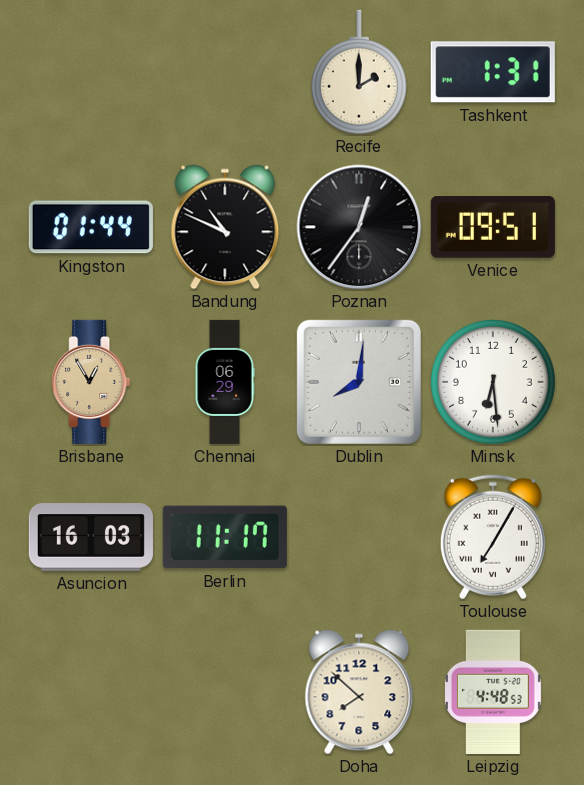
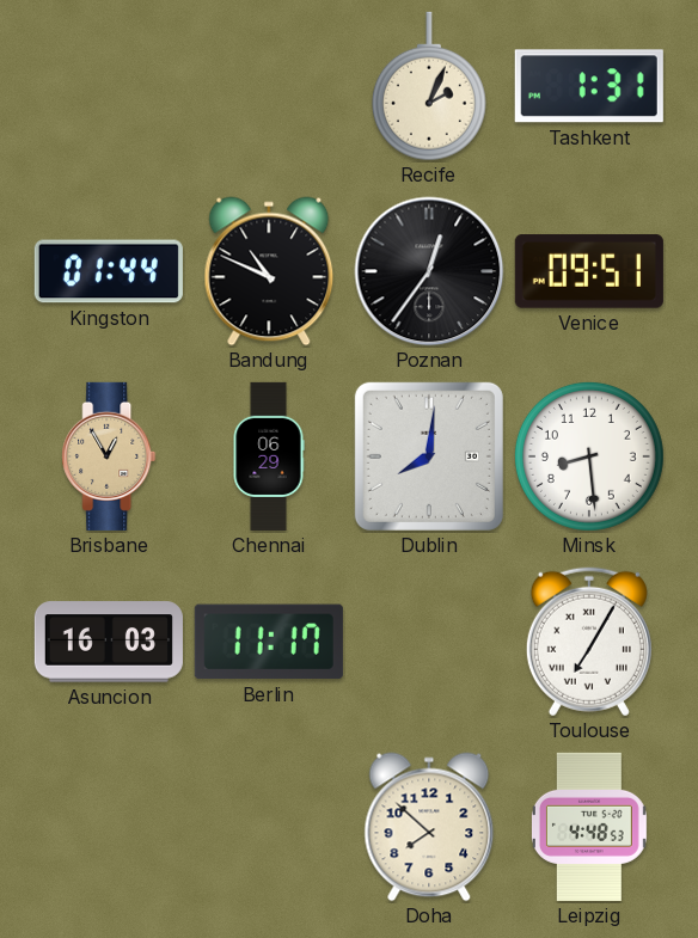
Recife: 2:00 -> 2:04
Minsk: 6:29 -> 8:29
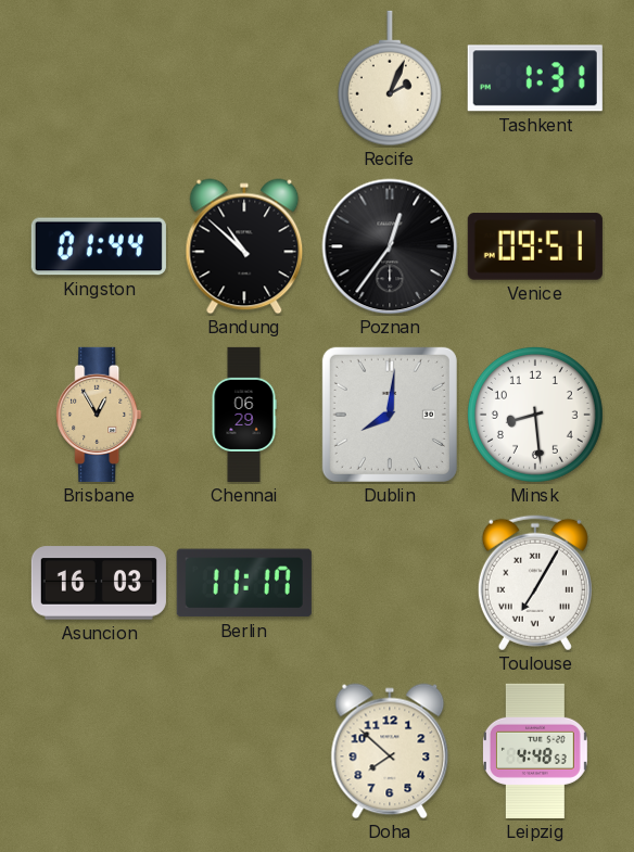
Bandung: 10:49 -> 10:52
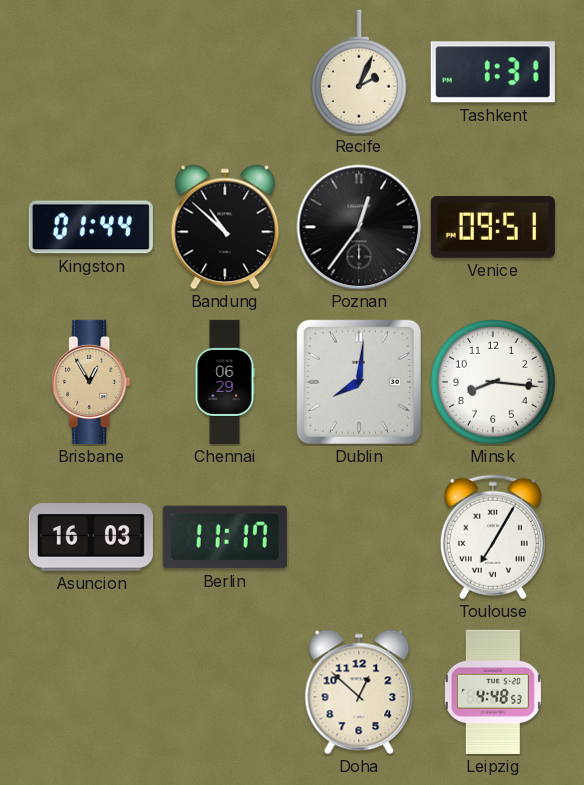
Minsk: 8:29 -> 8:16
Doha: 7:52 -> 12:52
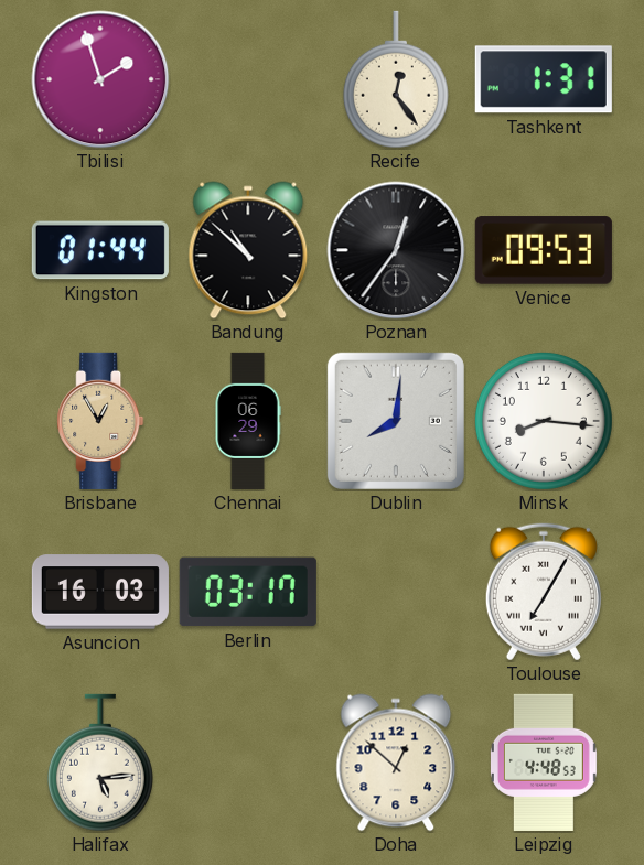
Tbilisi: none -> 1:57
Recife: 2:04 -> 12:24
Venice: 09:51 -> 09:53
Berlin: 11:17 -> 03:17
Halifax: none -> 5:14
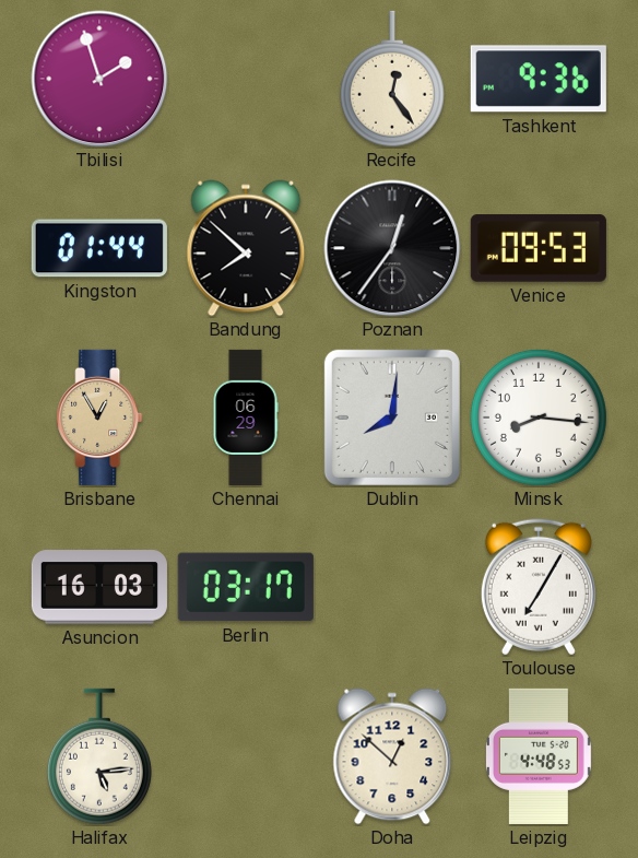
Tashkent: 1:31 -> 9:36
Bandung: 10:52 -> 7:52
